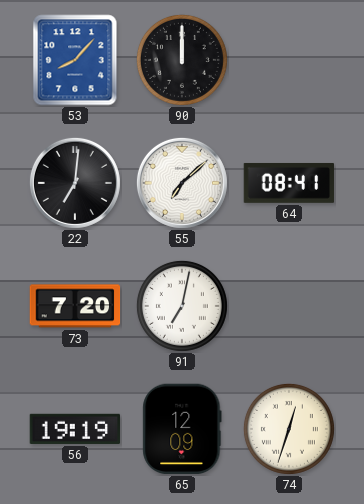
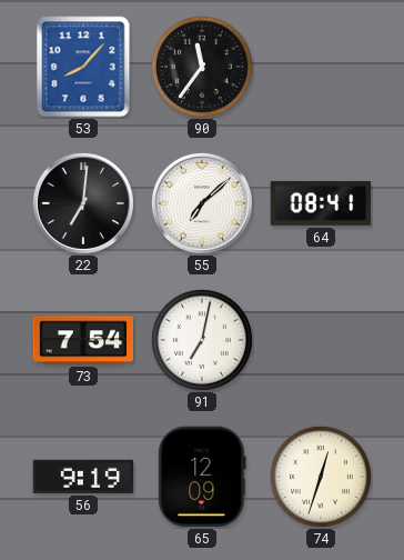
90: 12:00 -> 11:36
73: 7:20 -> 7:54
56: 19:19 -> 9:19
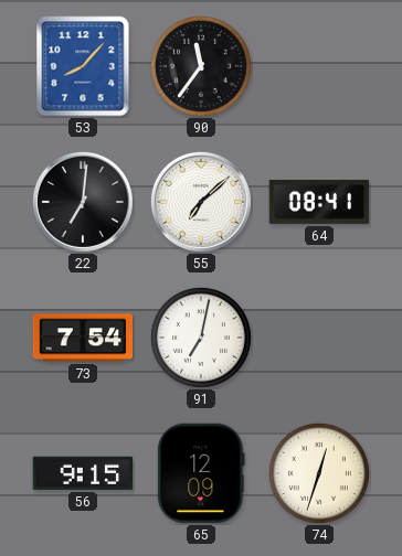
56: 9:19 -> 9:15
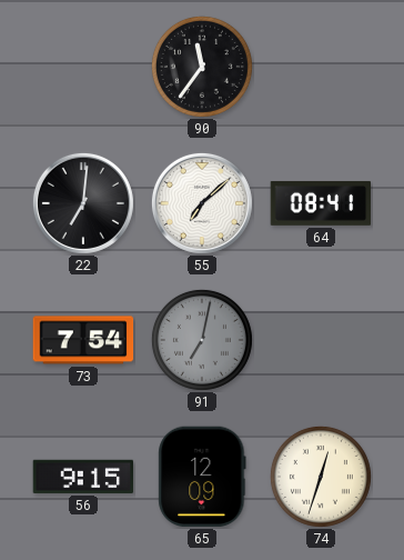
53: 8:07 -> none
91 dial: white -> grey
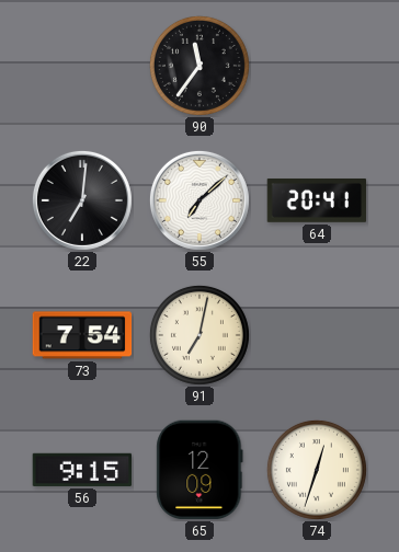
64: 08:41 -> 20:41
91 dial: grey -> cream
